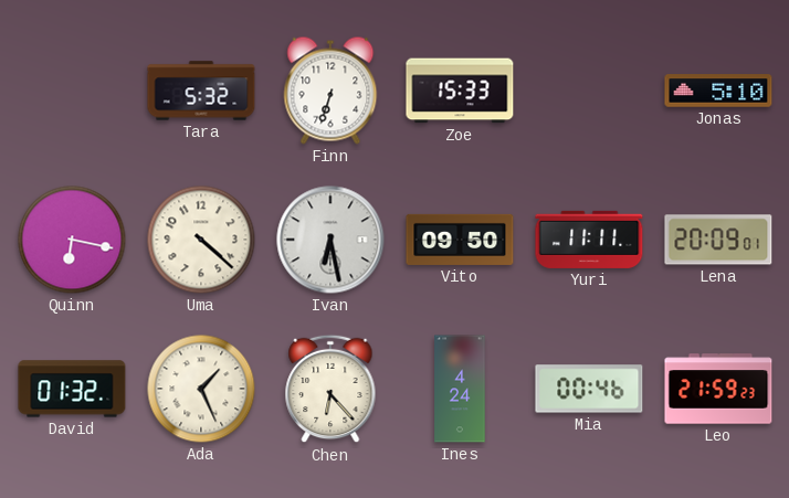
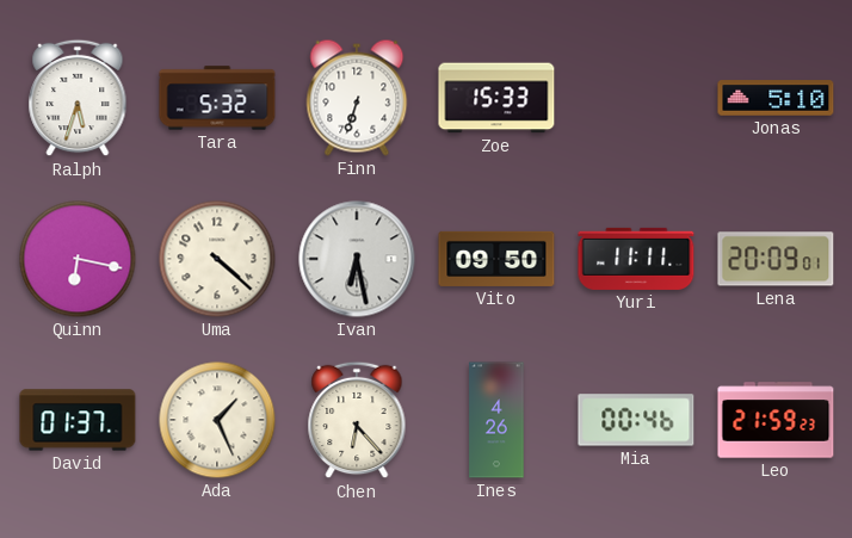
Ralph: none -> 5:33
David: 01:32 -> 01:37
Ines: 4:24 -> 4:26
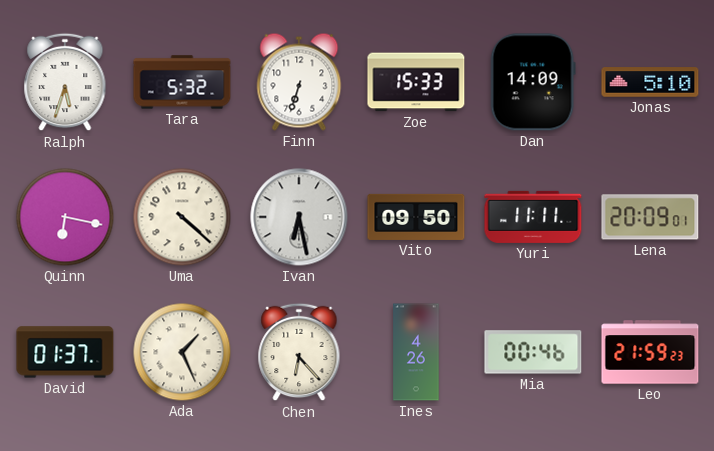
Dan: none -> 14:09
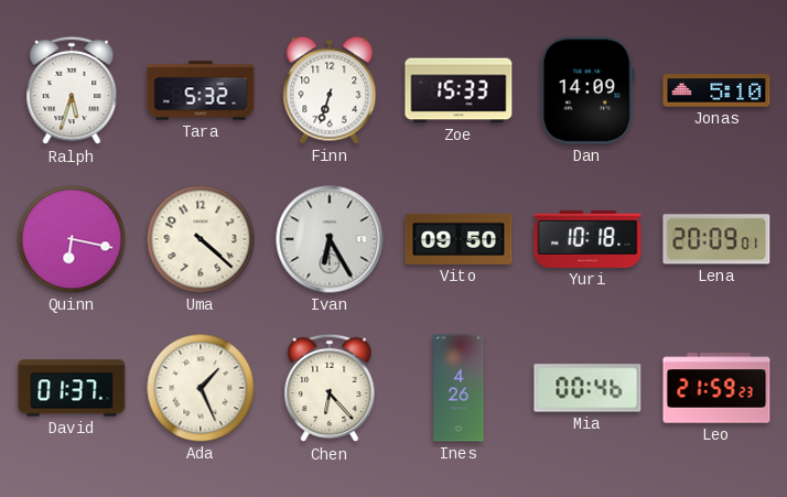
Ivan: 6:28 -> 6:25
Yuri: 11:11 -> 10:18
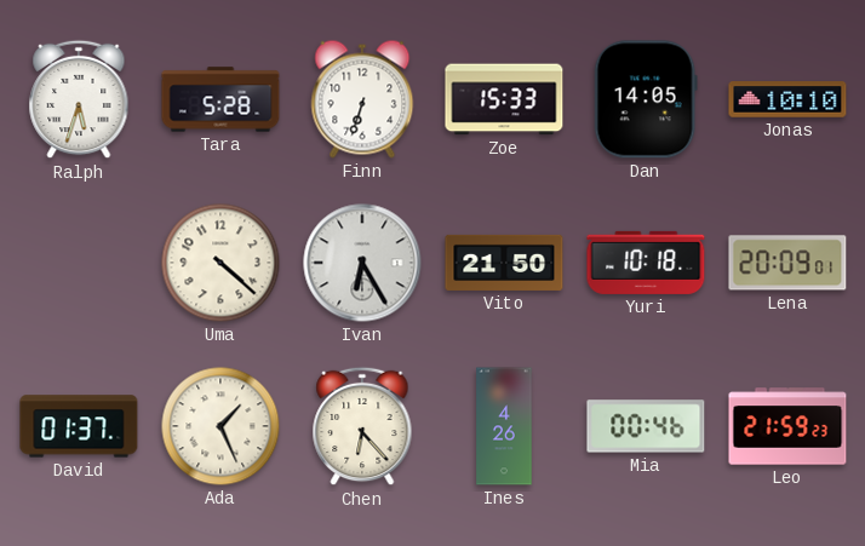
Tara: 5:32 -> 5:28
Dan: 14:09 -> 14:05
Jonas: 5:10 -> 10:10
Quinn: 6:17 -> none
Vito: 09:50 -> 21:50
